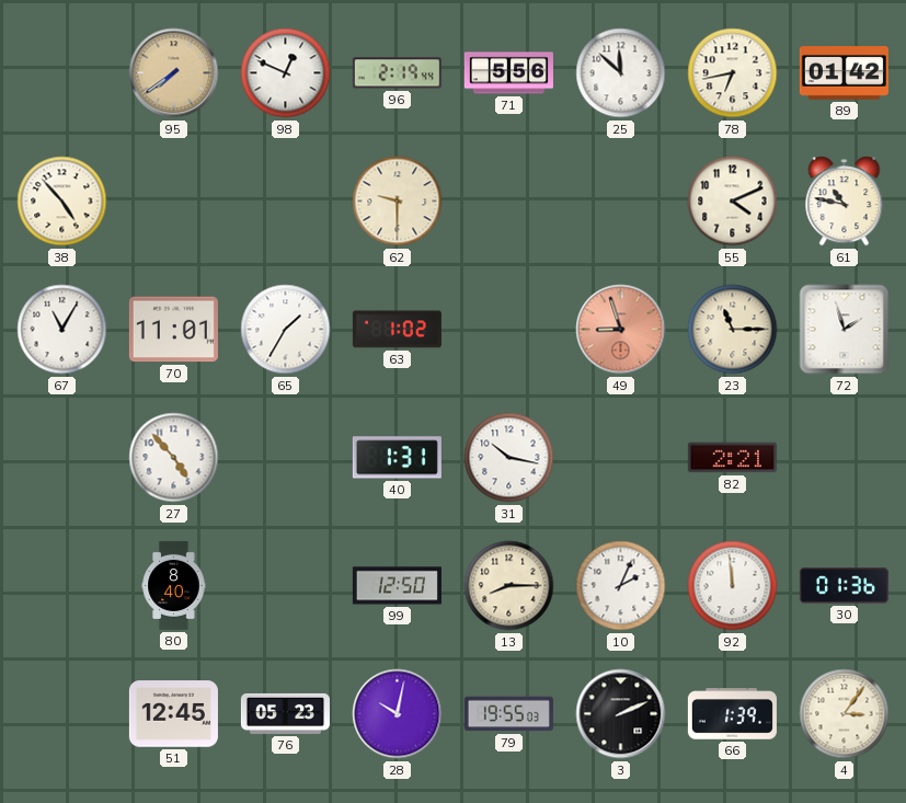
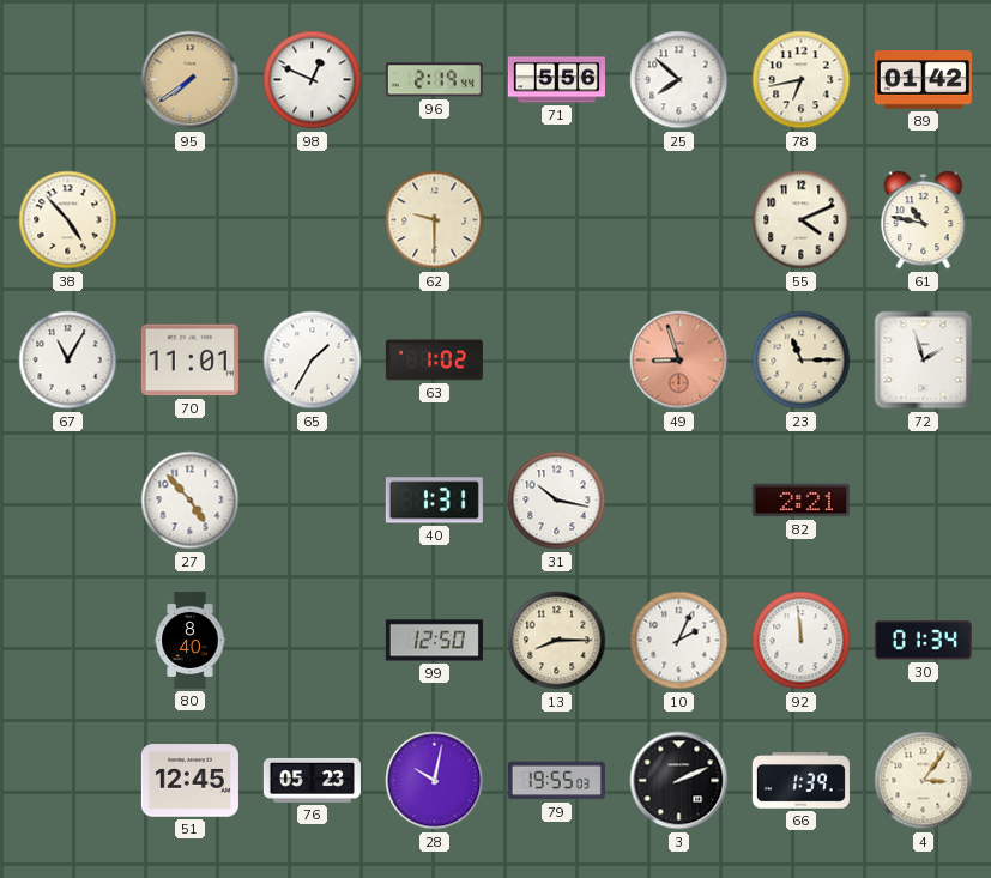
25: 11:52 -> 7:52
30: 01:36 -> 01:34
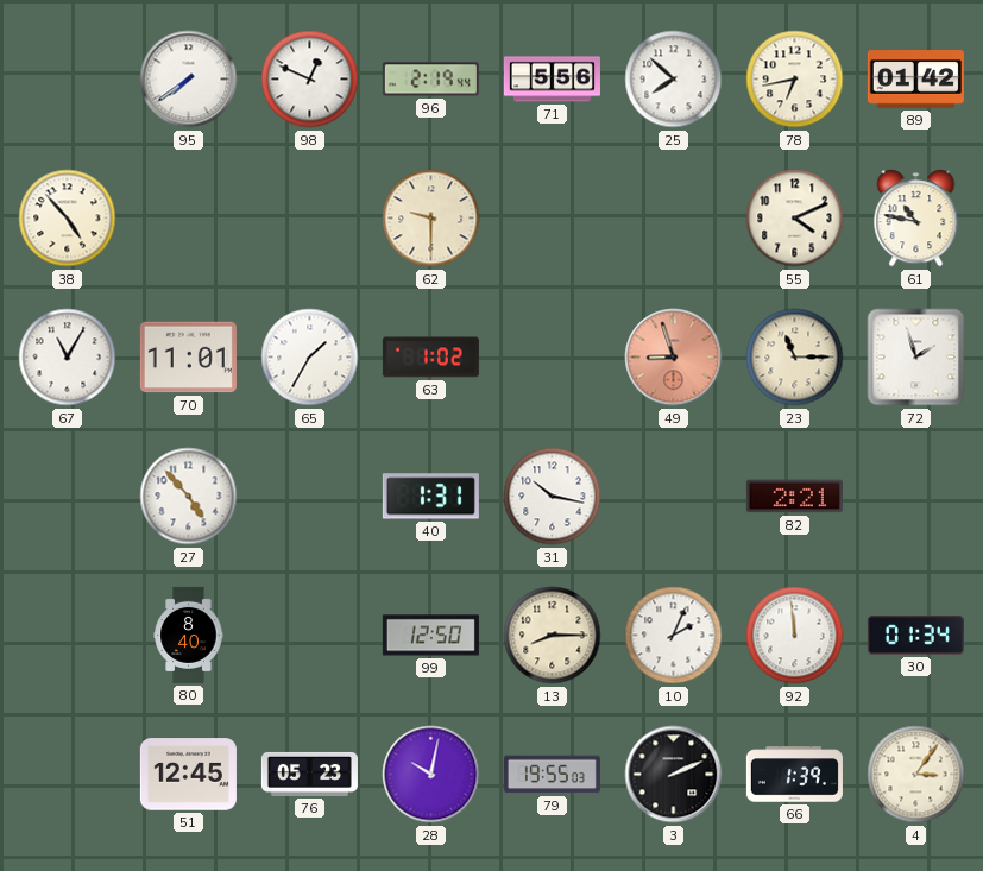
95 dial: champagne -> white
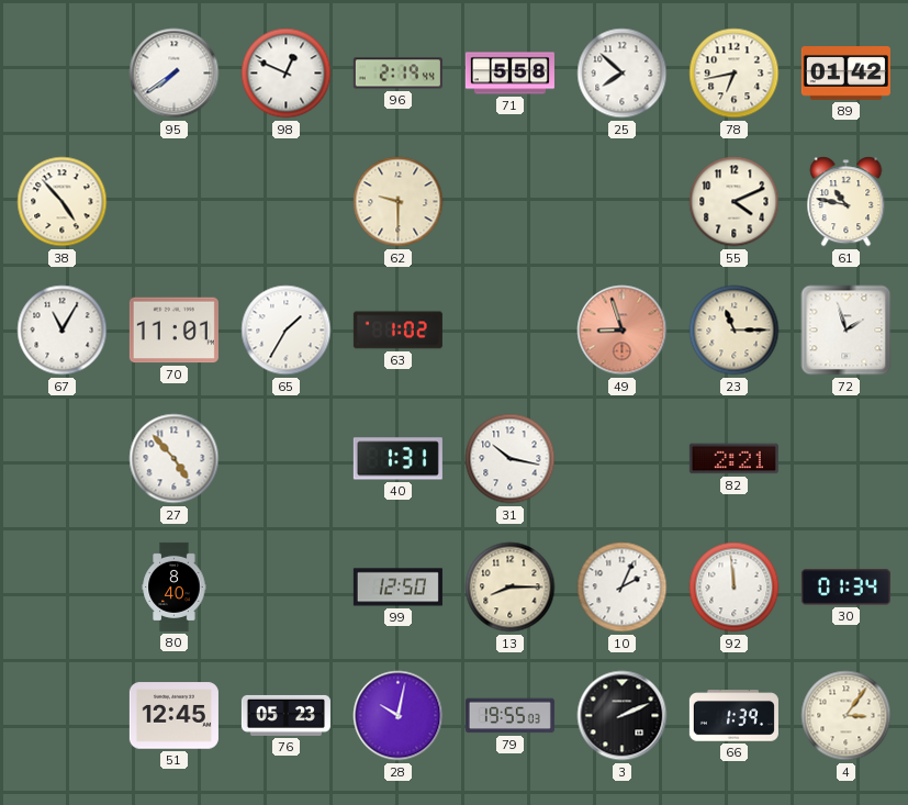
71: 5:56 -> 5:58
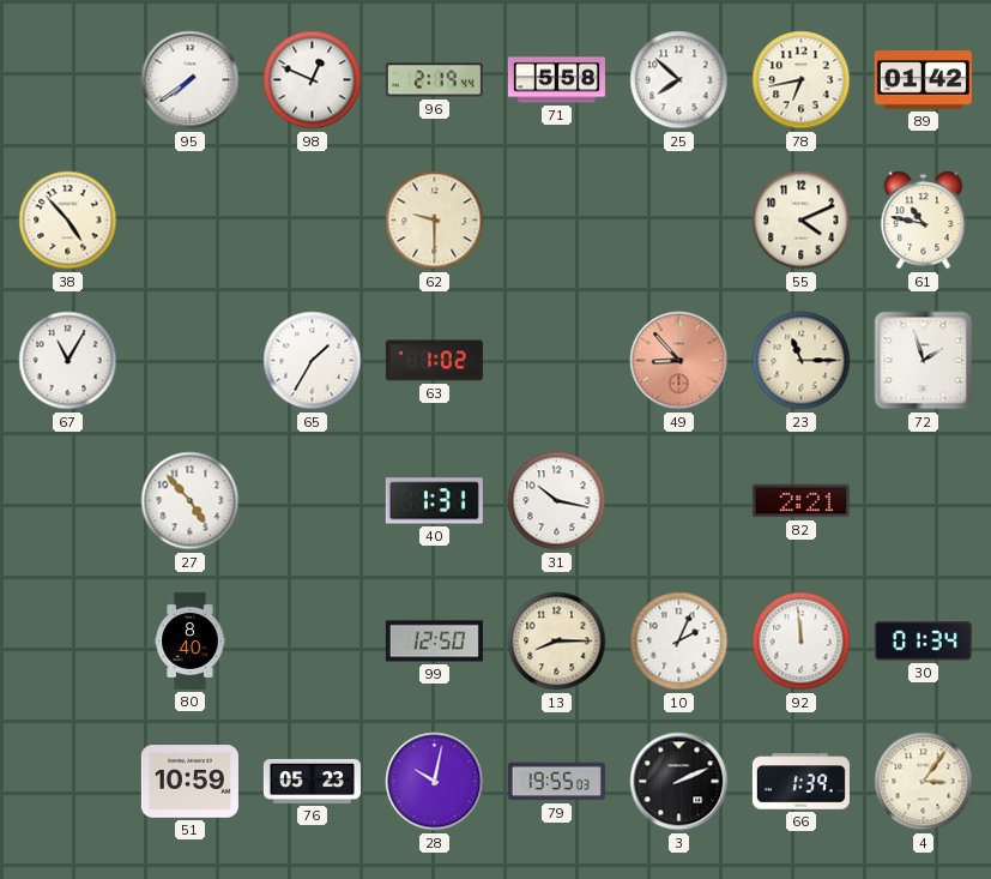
70: 11:01 -> none
49: 8:57 -> 8:53
51: 12:45 -> 10:59
